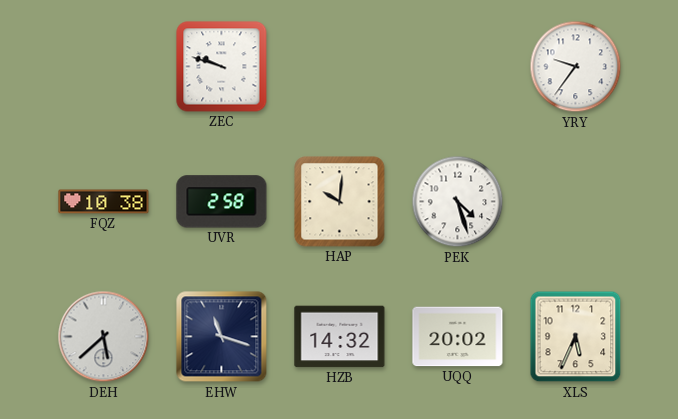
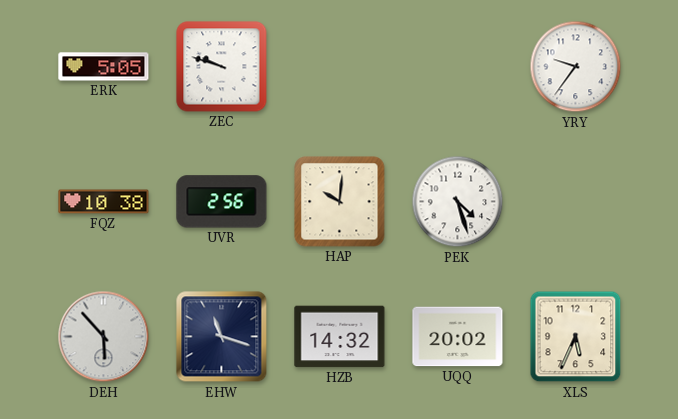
ERK: none -> 5:05
UVR: 2:58 -> 2:56
DEH: 5:38 -> 5:53
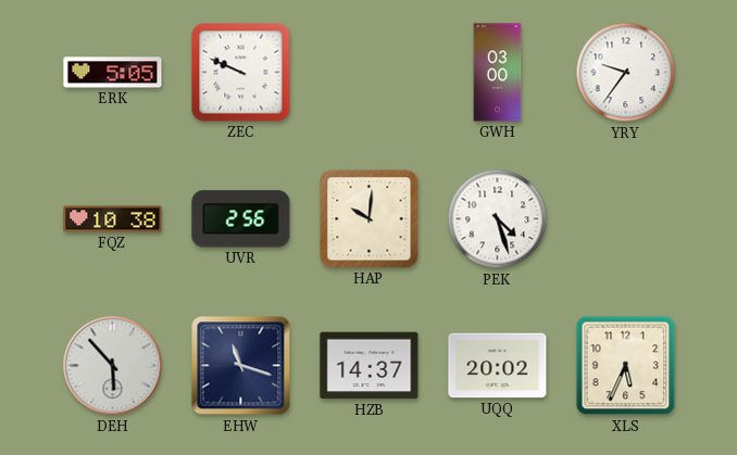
ZEC: 9:48 -> 9:49
GWH: none -> 03:00
HZB: 14:32 -> 14:37
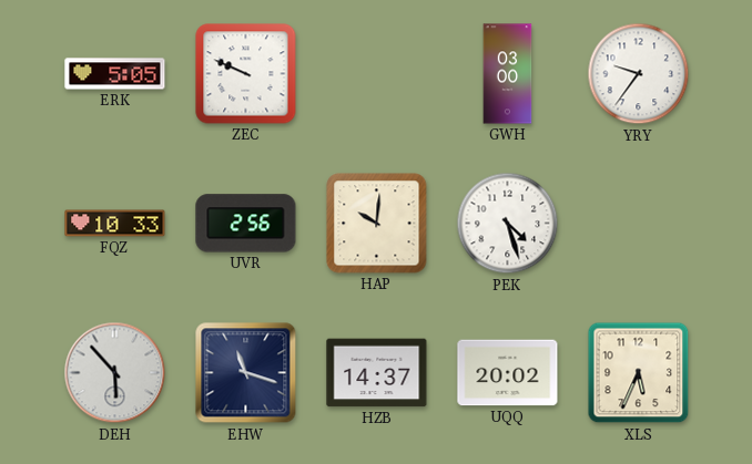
FQZ: 10:38 -> 10:33
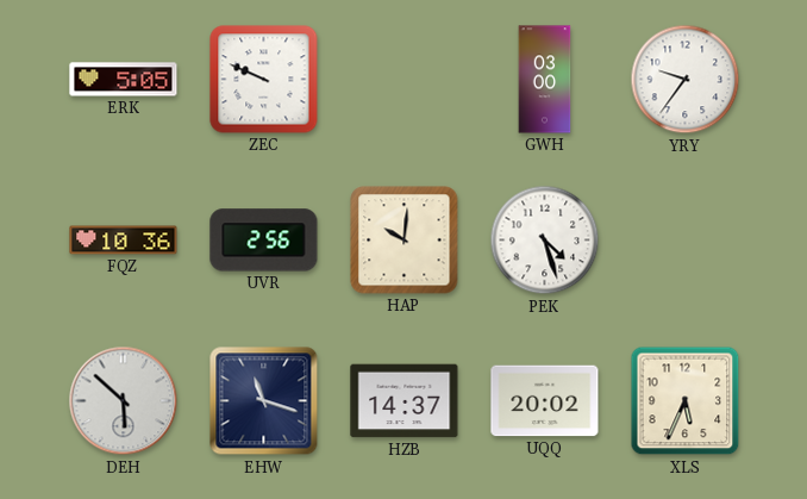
FQZ: 10:33 -> 10:36
DEH: 5:53 -> 5:52
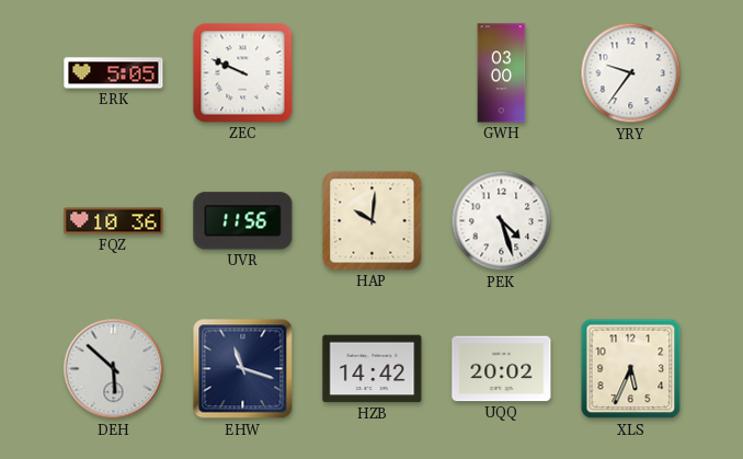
UVR: 2:56 -> 11:56
HZB: 14:37 -> 14:42
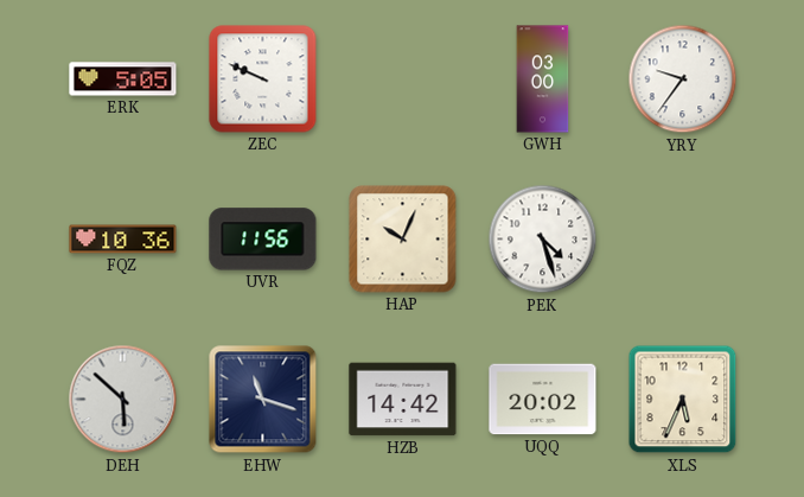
HAP: 10:01 -> 10:04
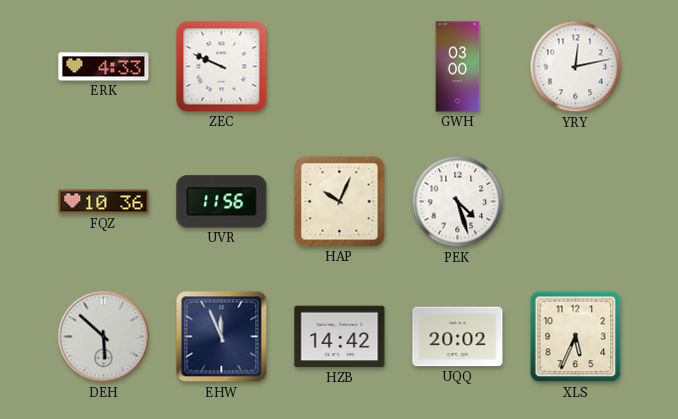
ERK: 5:05 -> 4:33
YRY: 9:36 -> 12:13
EHW: 11:18 -> 11:56
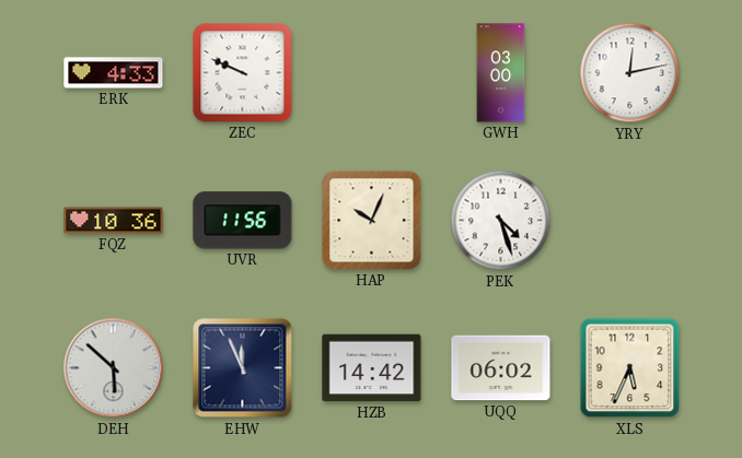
UQQ: 20:02 -> 06:02
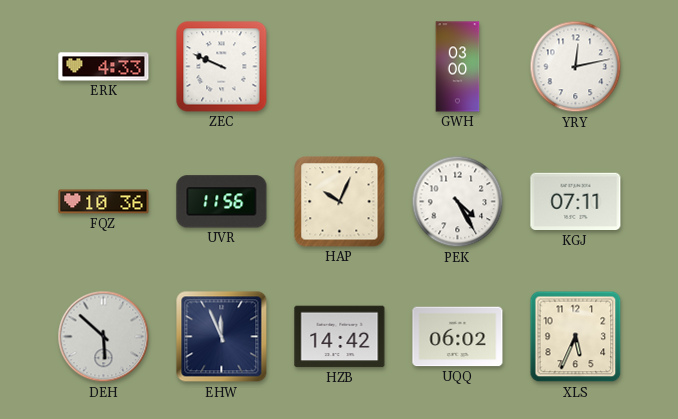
PEK: 4:27 -> 4:25
KGJ: none -> 07:11
